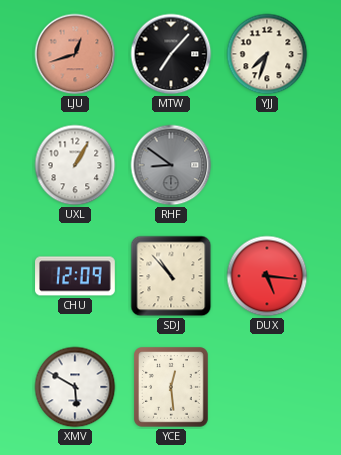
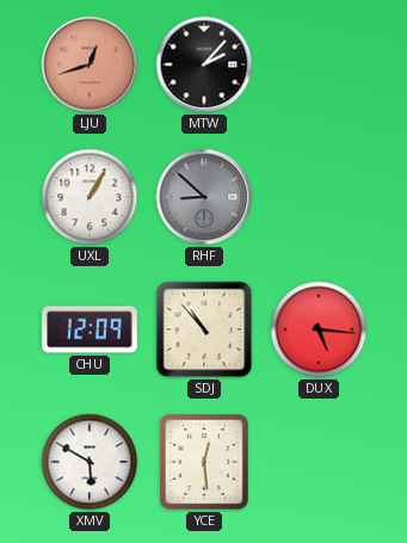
MTW: 7:07 -> 2:07
YJJ: 7:33 -> none
RHF: 8:51 -> 8:52
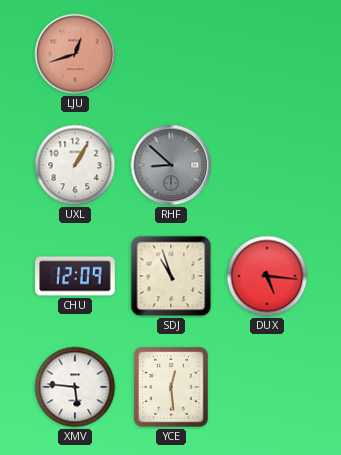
MTW: 2:07 -> none
SDJ: 10:53 -> 10:57
XMV: 5:50 -> 5:46
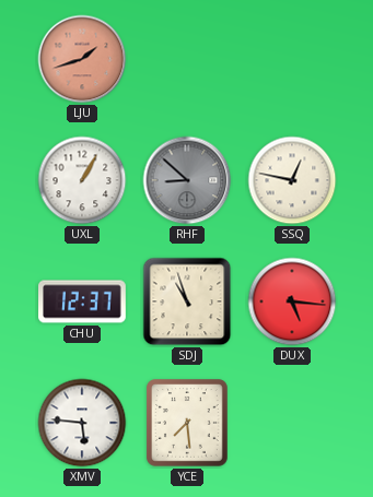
LJU: 12:42 -> 1:42
SSQ: none -> 12:47
CHU: 12:09 -> 12:37
YCE: 12:29 -> 7:29
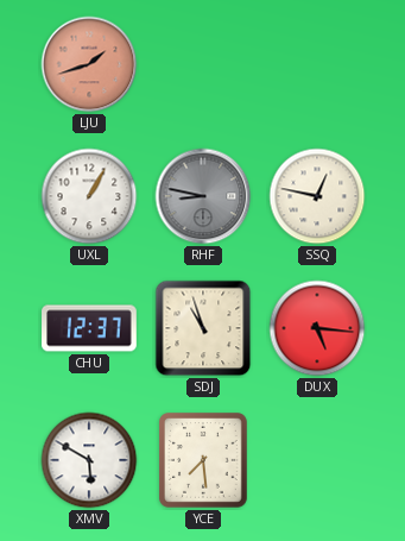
RHF: 8:52 -> 8:47
XMV: 5:46 -> 5:50
